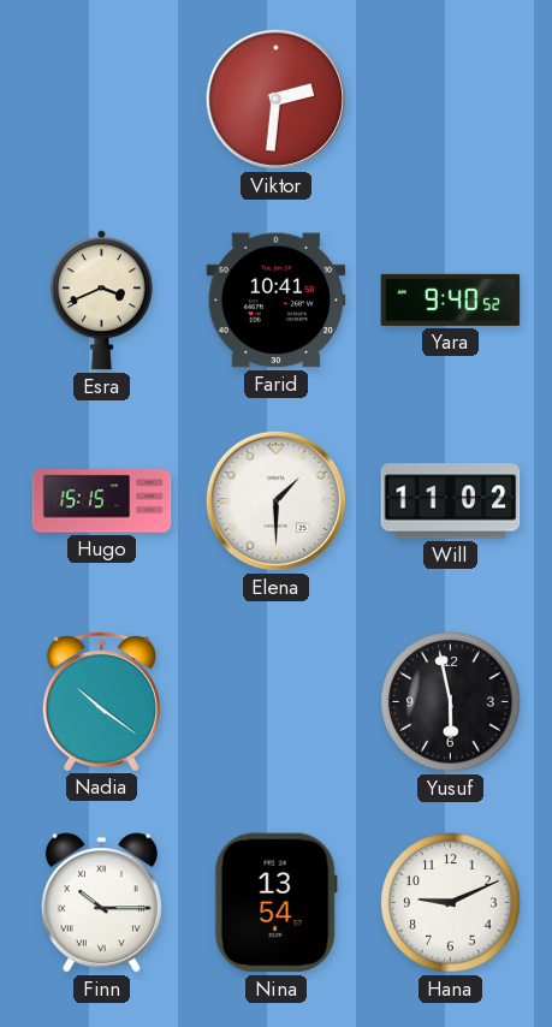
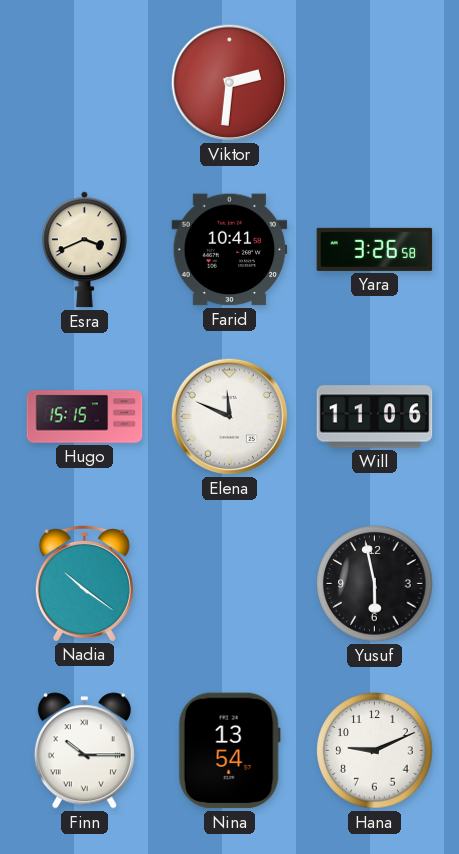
Yara: 9:40 -> 3:26
Elena: 1:30 -> 11:49
Will: 11:02 -> 11:06
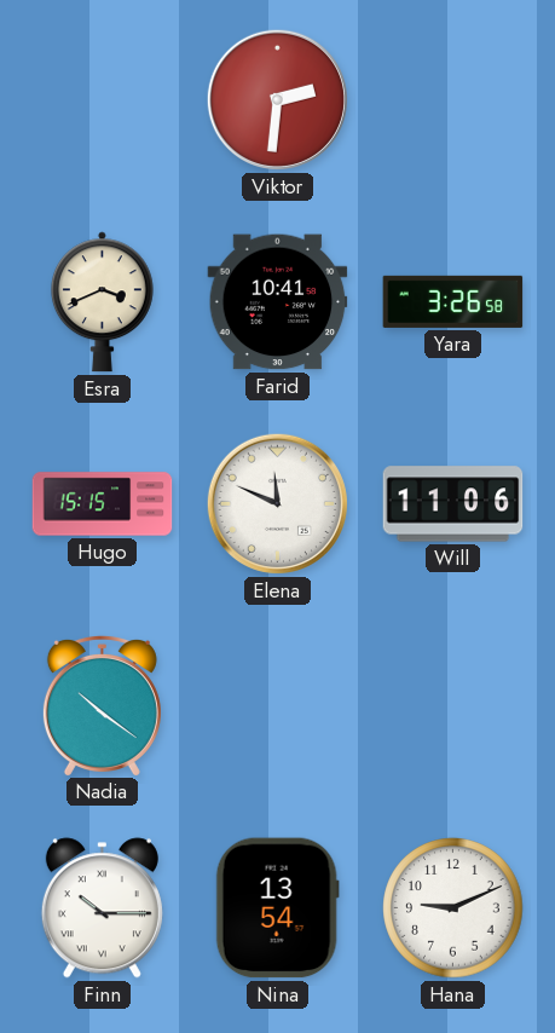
Yusuf: 5:58 -> none
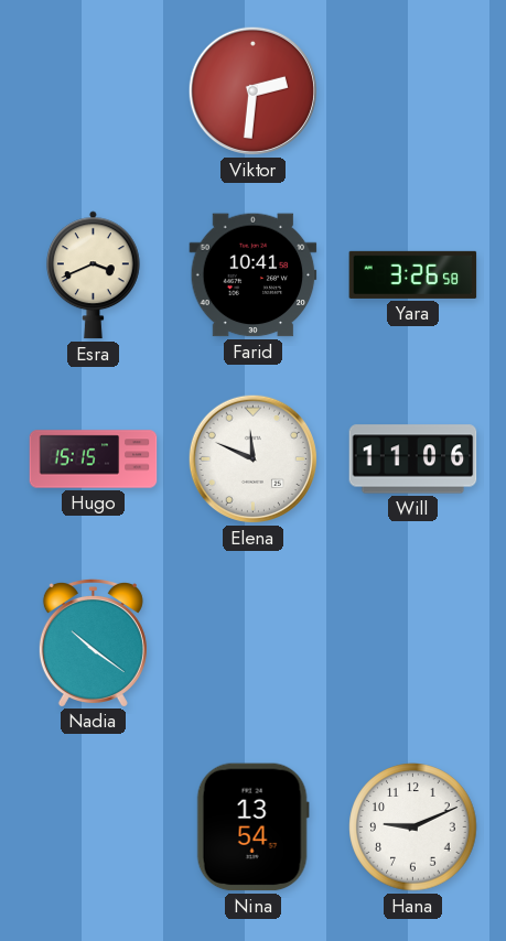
Finn: 10:15 -> none
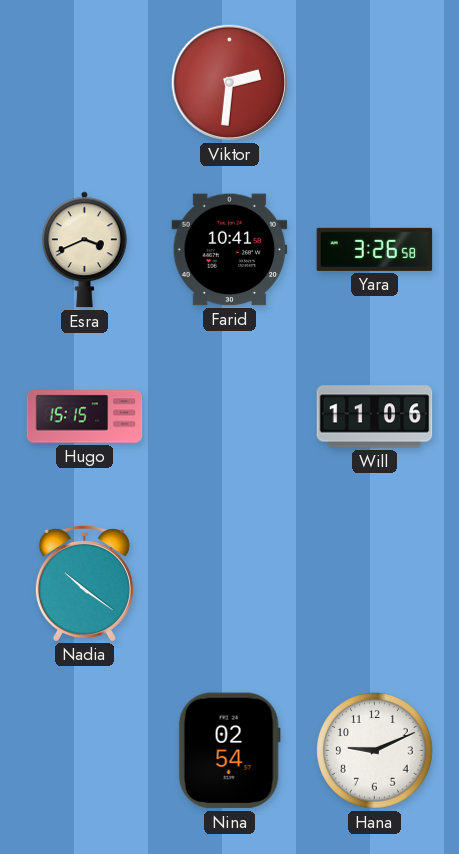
Elena: 11:49 -> none
Nina: 13:54 -> 02:54
